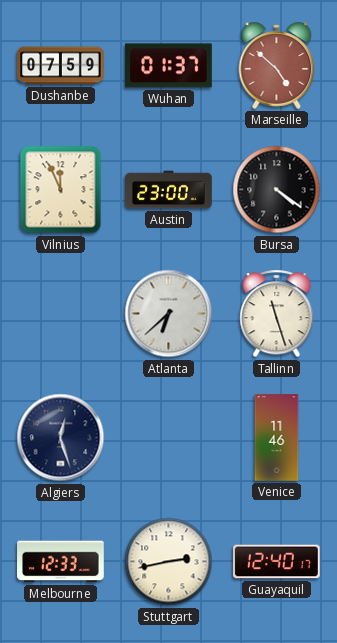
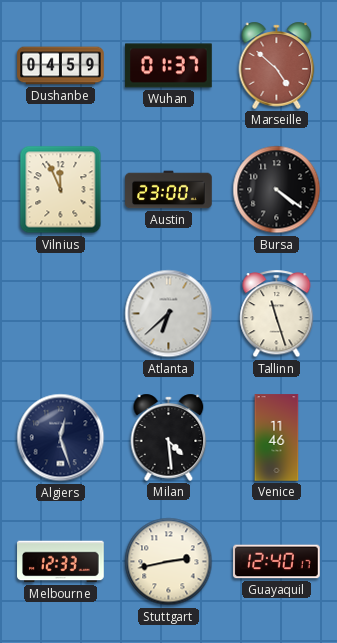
Dushanbe: 07:59 -> 04:59
Milan: none -> 4:29
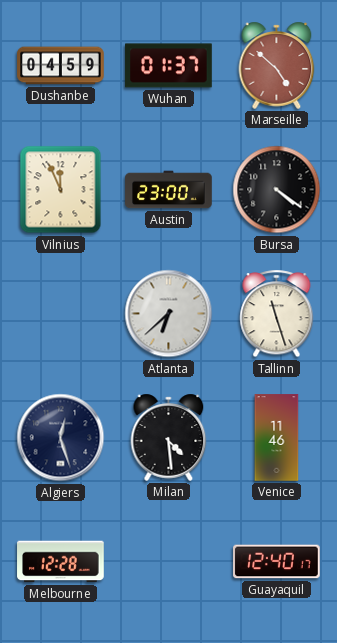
Melbourne: 12:33 -> 12:28
Stuttgart: 2:43 -> none
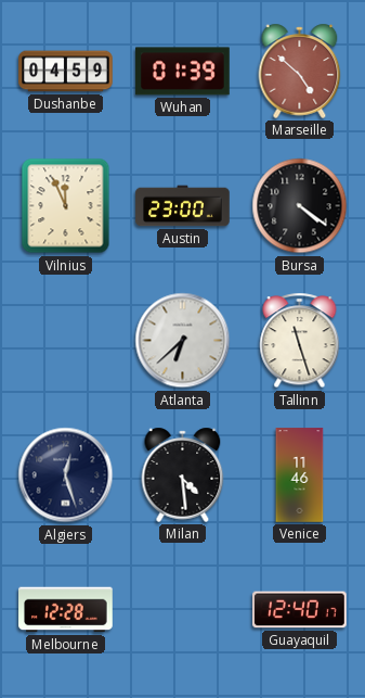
Wuhan: 01:37 -> 01:39
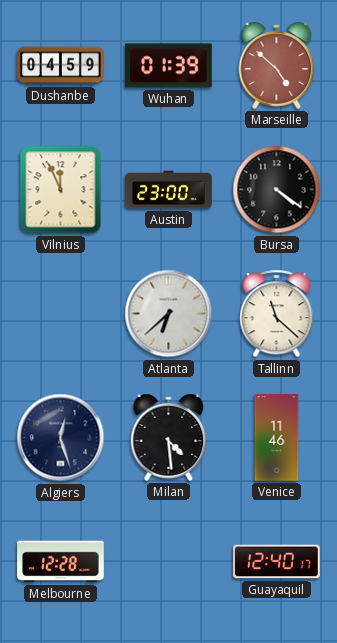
Tallinn: 11:27 -> 11:22
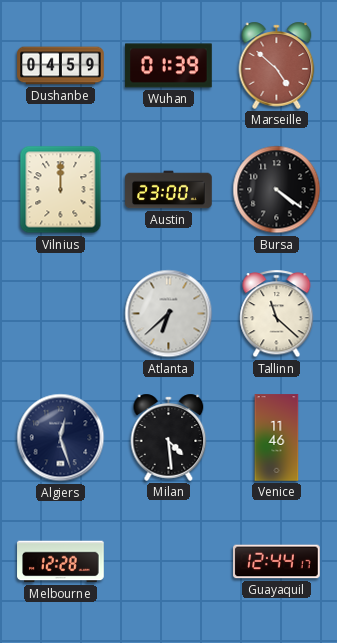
Vilnius: 11:56 -> 12:00
Guayaquil: 12:40 -> 12:44
